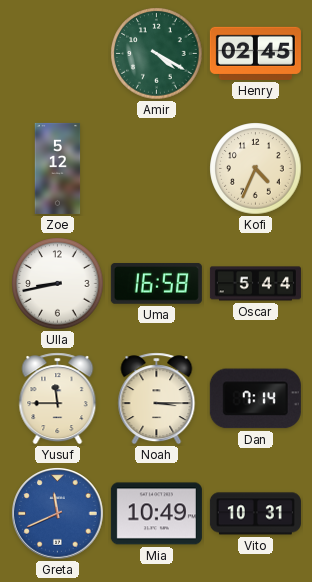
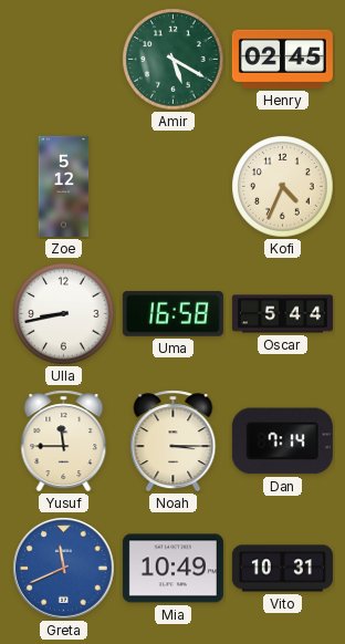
Amir: 4:20 -> 5:20
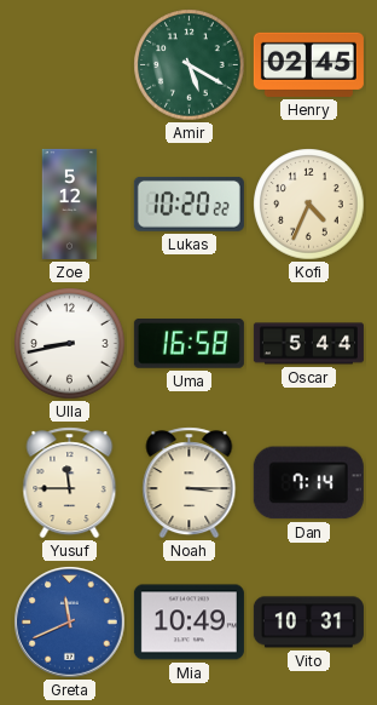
Lukas: none -> 10:20
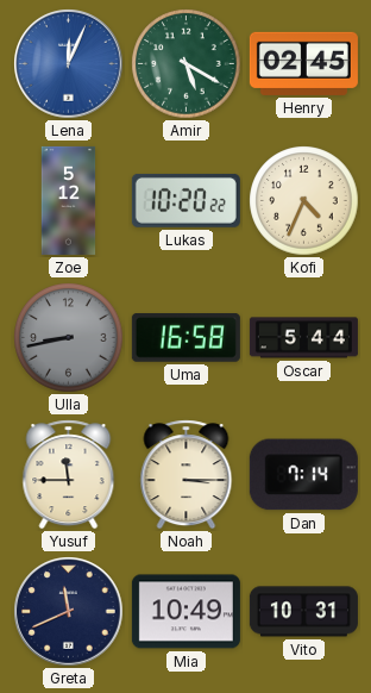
Lena: none -> 12:04
Ulla dial: white -> grey
Greta dial: blue -> navy
